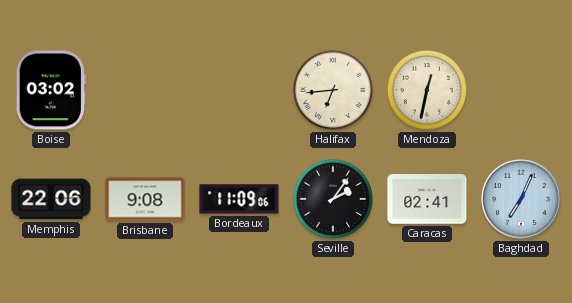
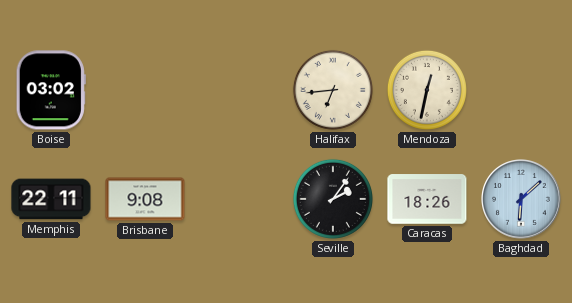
Memphis: 22:06 -> 22:11
Bordeaux: 11:09 -> none
Caracas: 02:41 -> 18:26
Baghdad: 7:04 -> 6:08
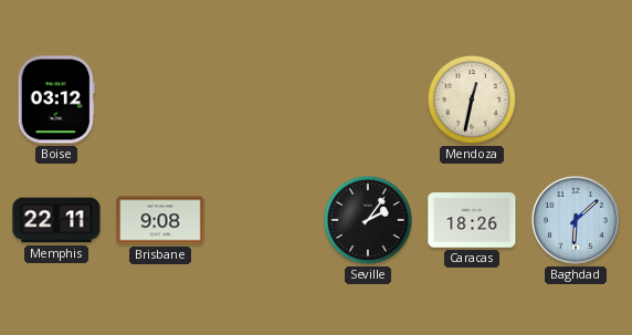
Boise: 03:02 -> 03:12
Halifax: 6:44 -> none
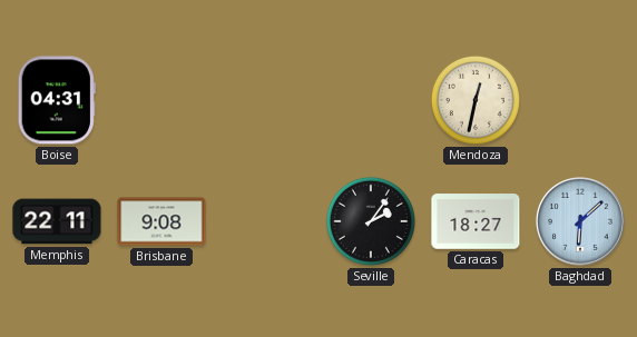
Boise: 03:12 -> 04:31
Caracas: 18:26 -> 18:27
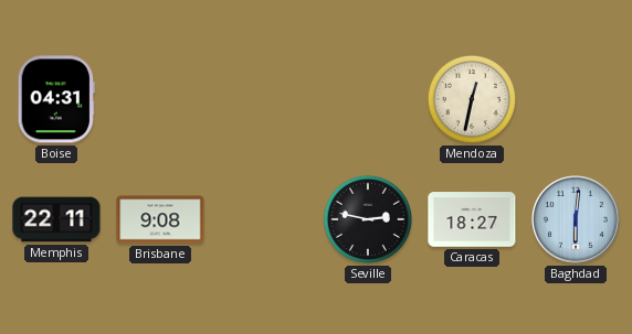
Seville: 2:06 -> 2:47
Baghdad: 6:08 -> 6:01
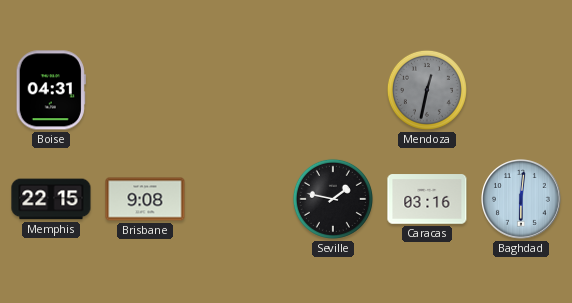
Mendoza dial: cream -> grey
Memphis: 22:11 -> 22:15
Seville: 2:47 -> 1:47
Caracas: 18:27 -> 03:16
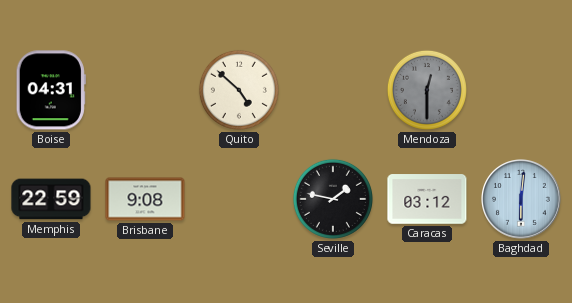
Quito: none -> 4:52
Mendoza: 12:32 -> 12:30
Memphis: 22:15 -> 22:59
Caracas: 03:16 -> 03:12
